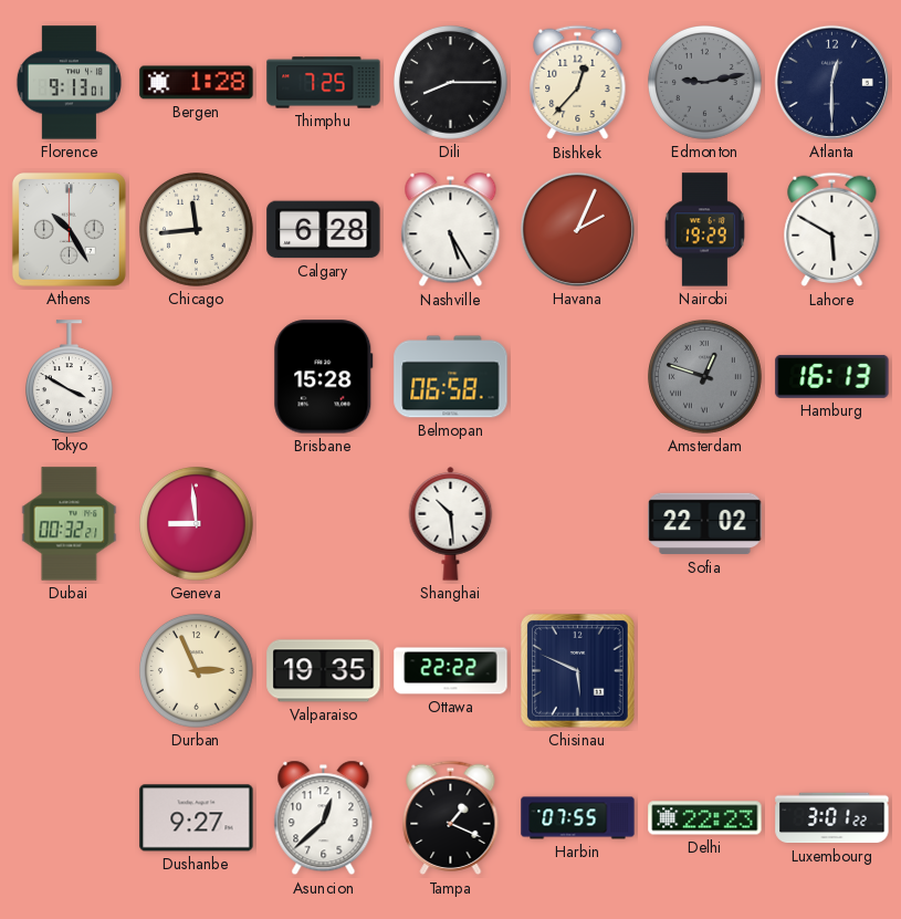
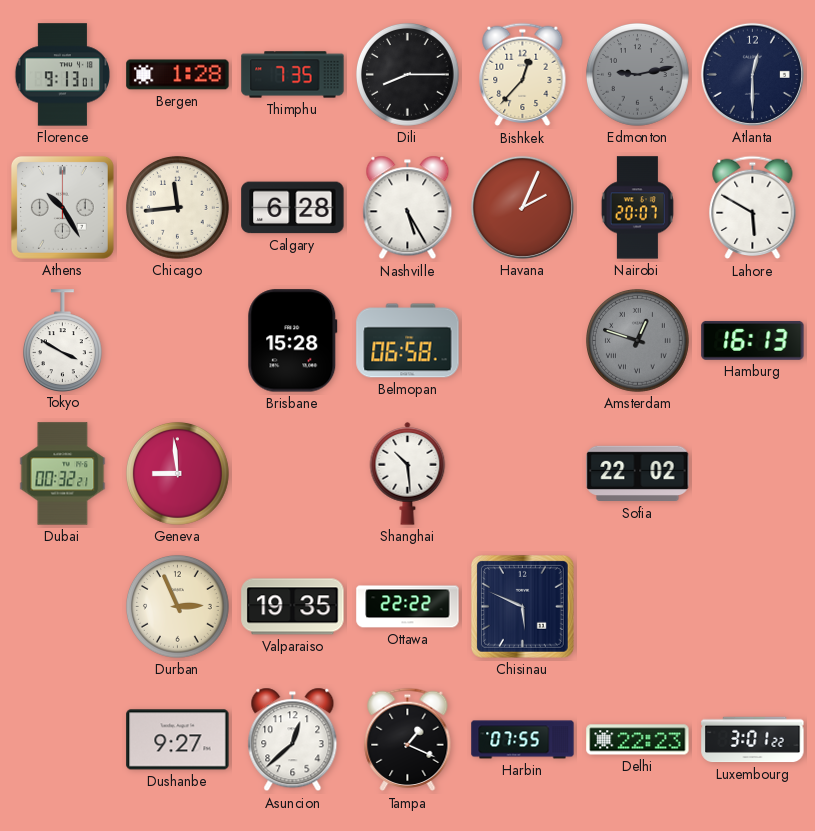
Thimphu: 7:25 -> 7:35
Nairobi: 19:29 -> 20:07
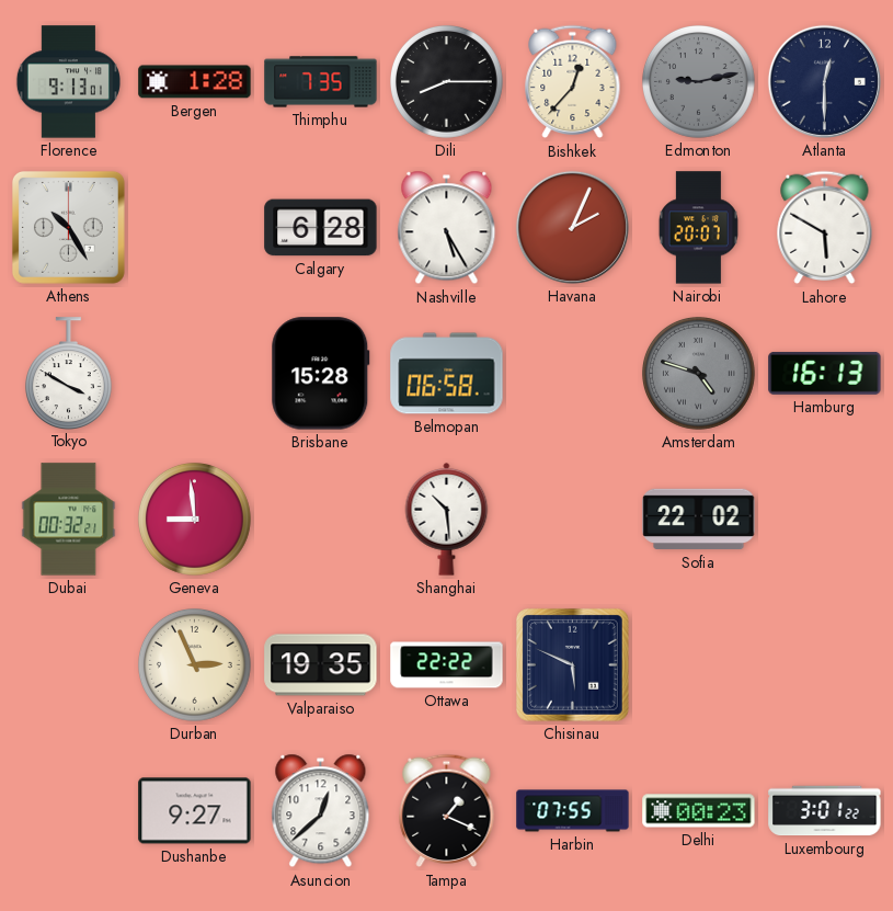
Chicago: 11:44 -> none
Amsterdam: 12:48 -> 4:48
Delhi: 22:23 -> 00:23
